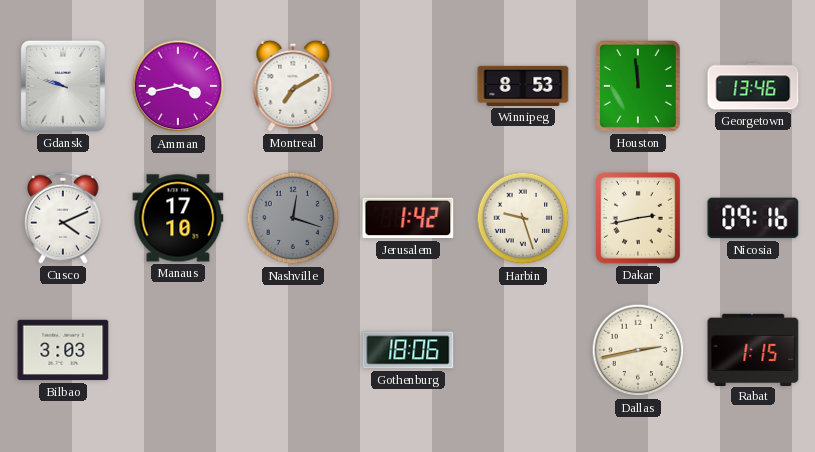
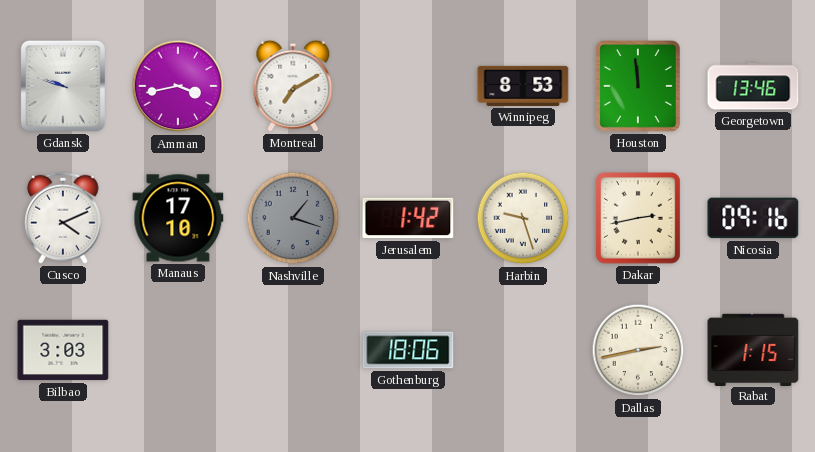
Nashville: 12:18 -> 1:18
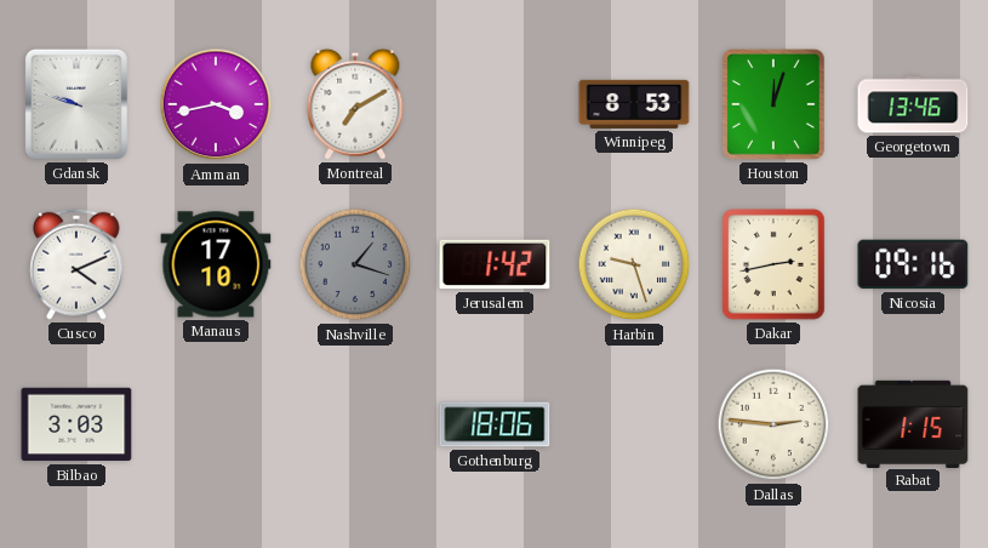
Houston: 11:59 -> 12:03
Dallas: 2:43 -> 2:46
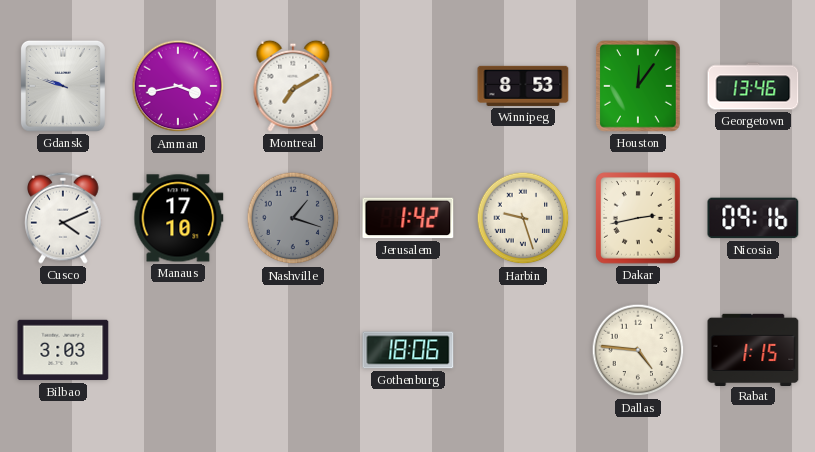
Houston: 12:03 -> 12:06
Dallas: 2:46 -> 4:46
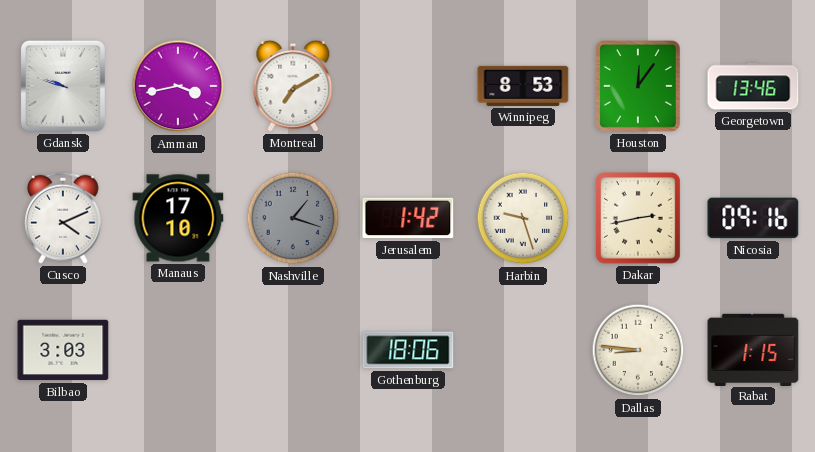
Dallas: 4:46 -> 8:46
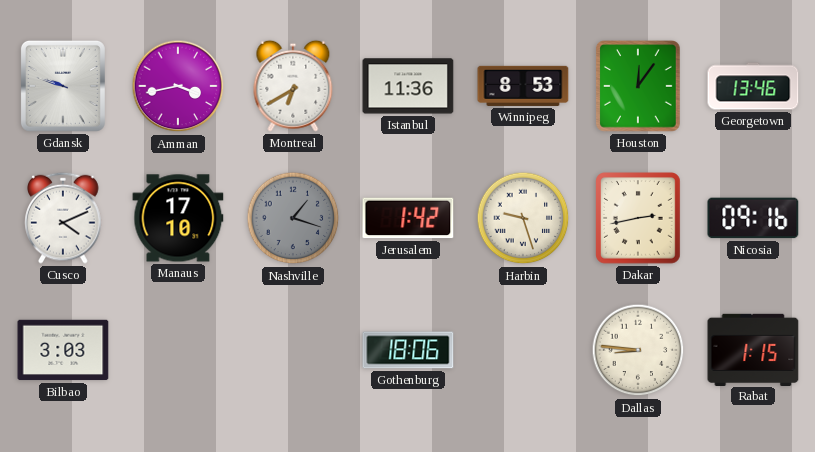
Montreal: 7:10 -> 6:40
Istanbul: none -> 11:36
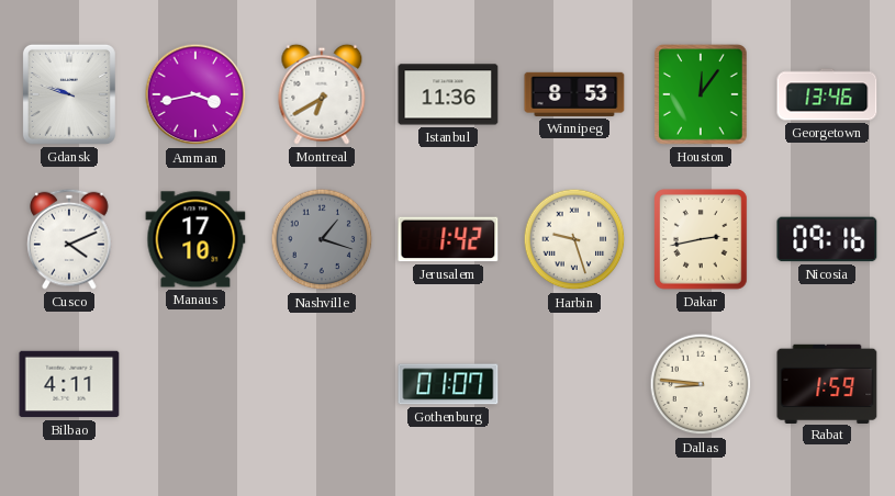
Bilbao: 3:03 -> 4:11
Gothenburg: 18:06 -> 01:07
Rabat: 1:15 -> 1:59
